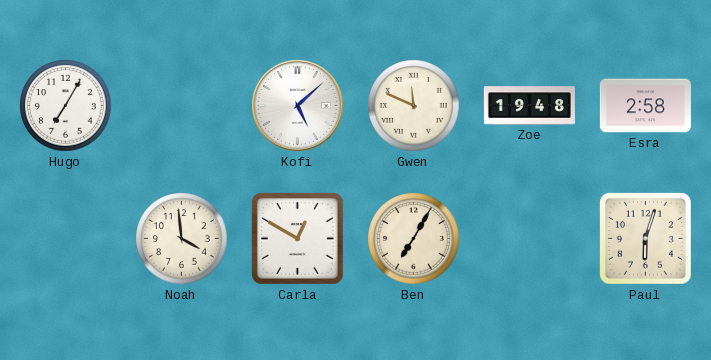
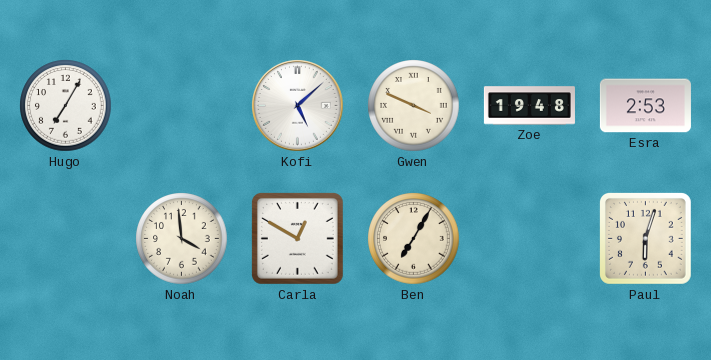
Gwen: 11:49 -> 3:49
Esra: 2:58 -> 2:53
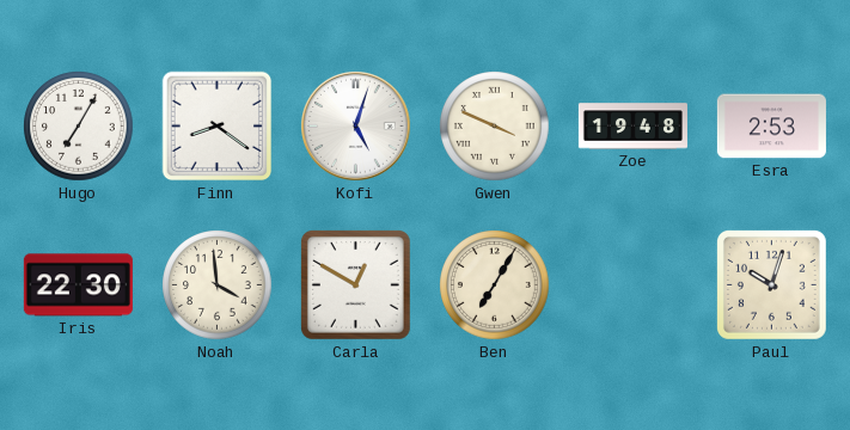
Finn: none -> 8:21
Kofi: 5:08 -> 5:03
Iris: none -> 22:30
Paul: 6:03 -> 10:03
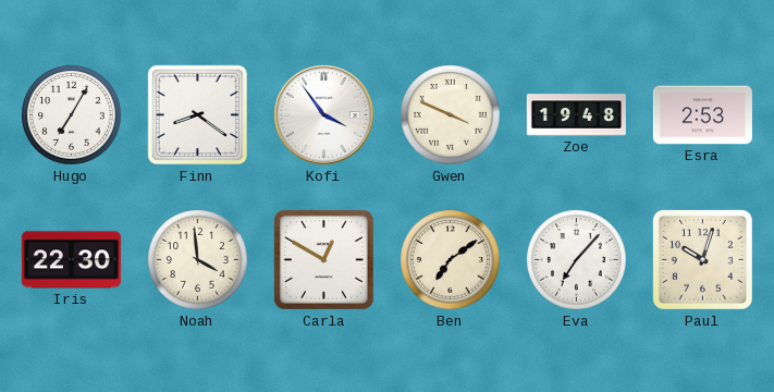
Kofi: 5:03 -> 3:54
Ben: 7:05 -> 7:09
Eva: none -> 7:07
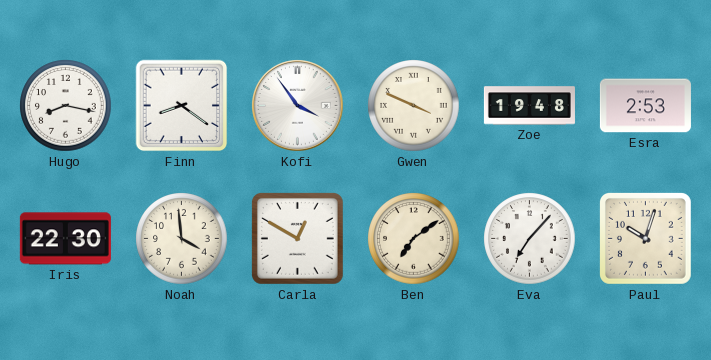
Hugo: 7:05 -> 8:17
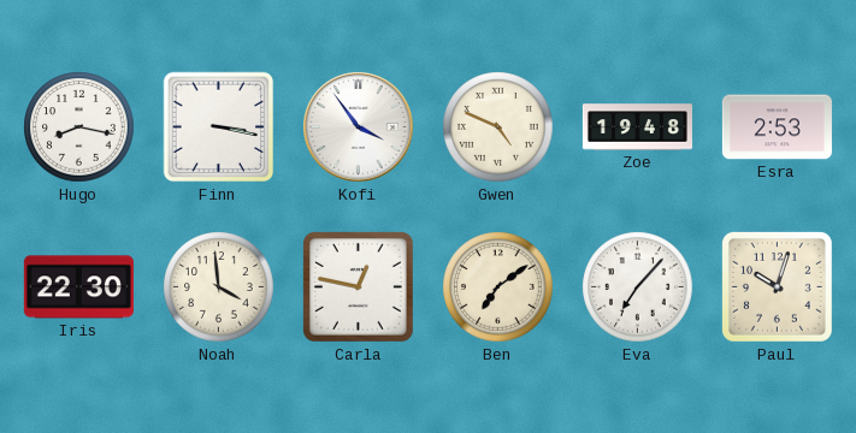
Finn: 8:21 -> 3:17
Gwen: 3:49 -> 4:49
Carla: 12:50 -> 12:47
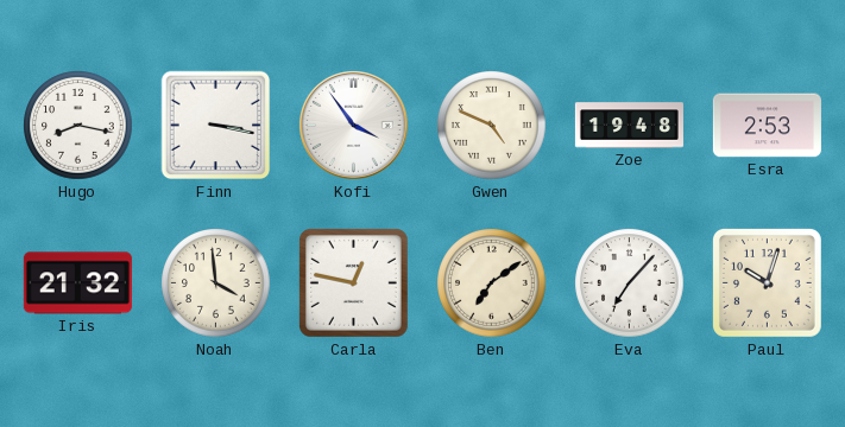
Iris: 22:30 -> 21:32
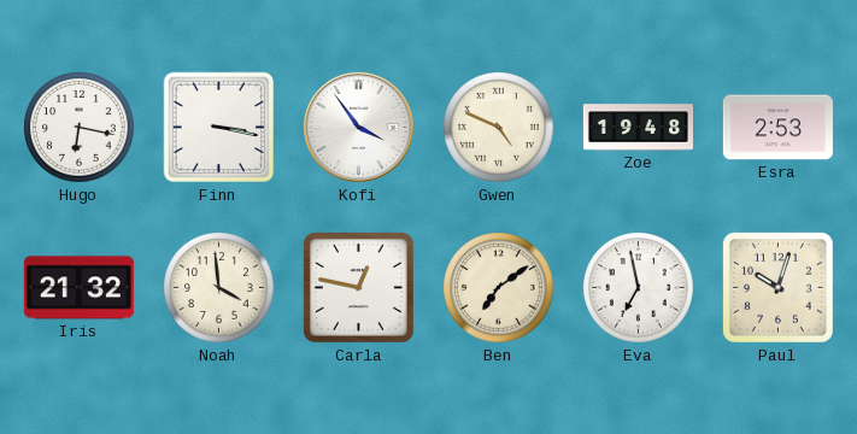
Hugo: 8:17 -> 6:17
Eva: 7:07 -> 6:58
